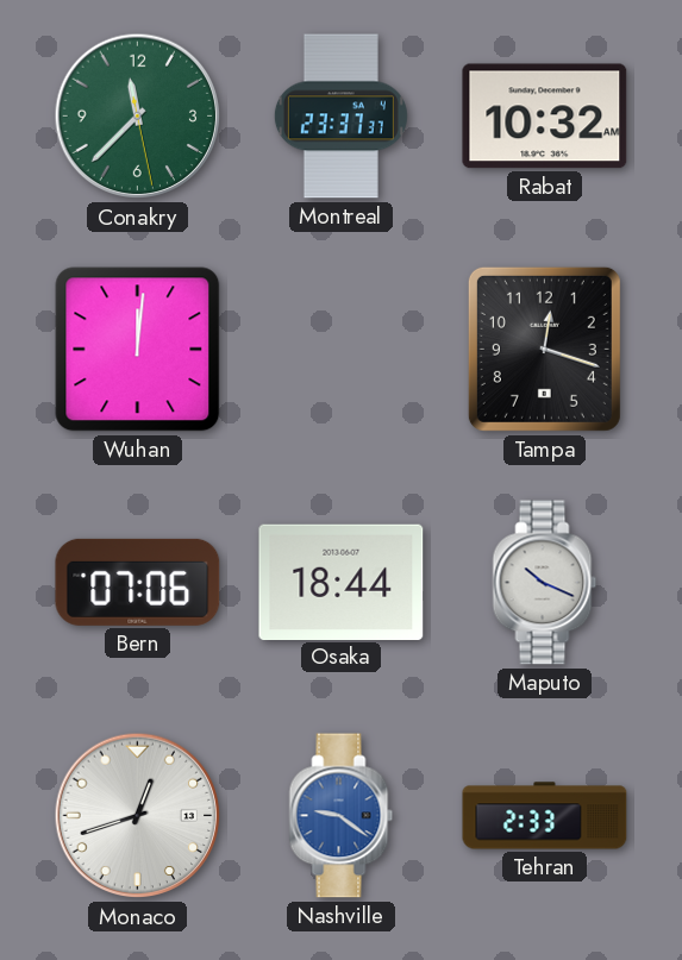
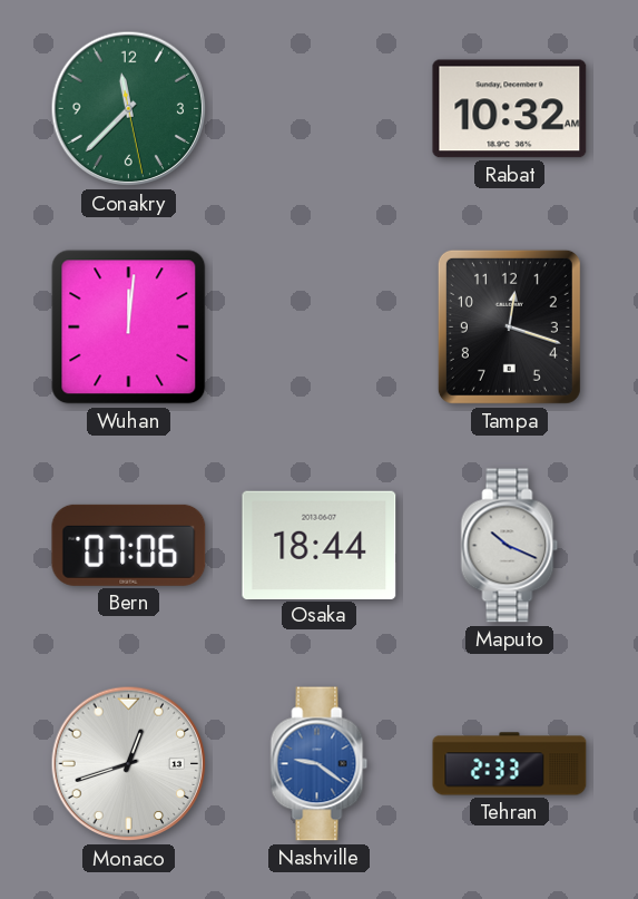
Montreal: 23:37 -> none
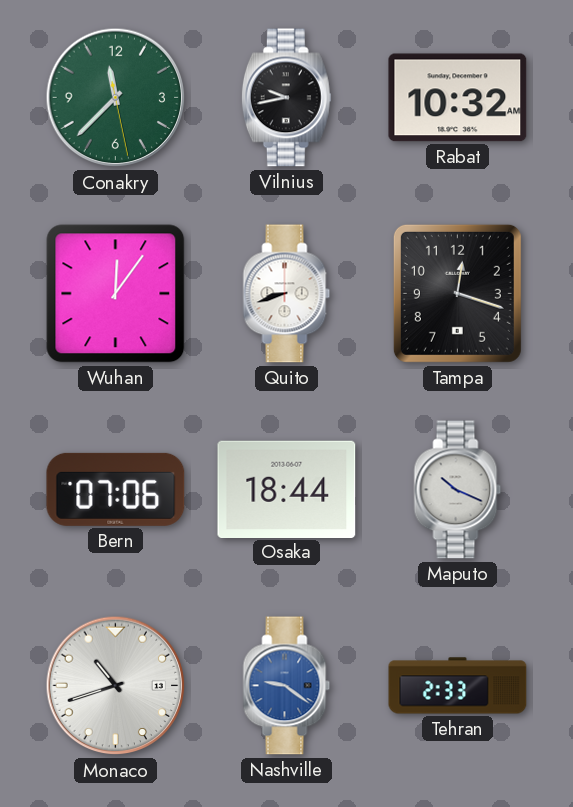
Vilnius: none -> 9:43
Wuhan: 12:01 -> 12:06
Quito: none -> 8:42
Monaco: 12:42 -> 10:42
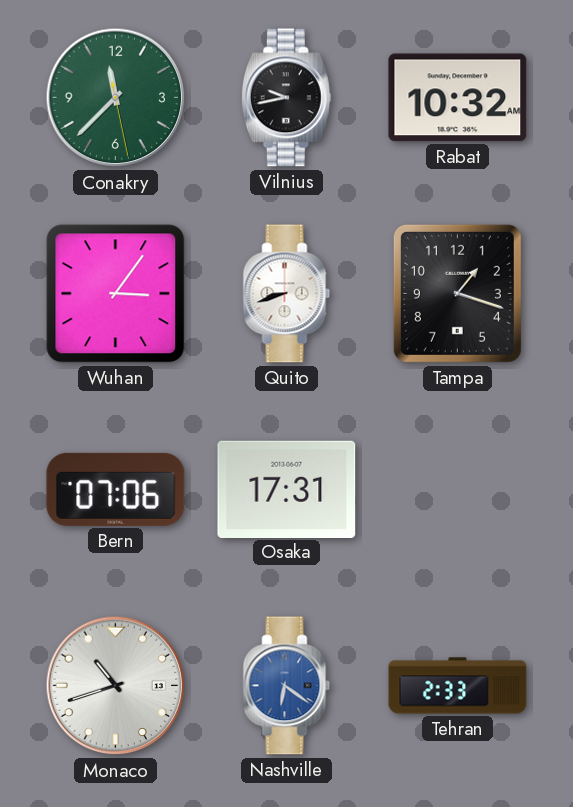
Wuhan: 12:06 -> 3:06
Tampa: 12:18 -> 1:18
Osaka: 18:44 -> 17:31
Maputo: 10:19 -> none
Nashville: 9:21 -> 6:21
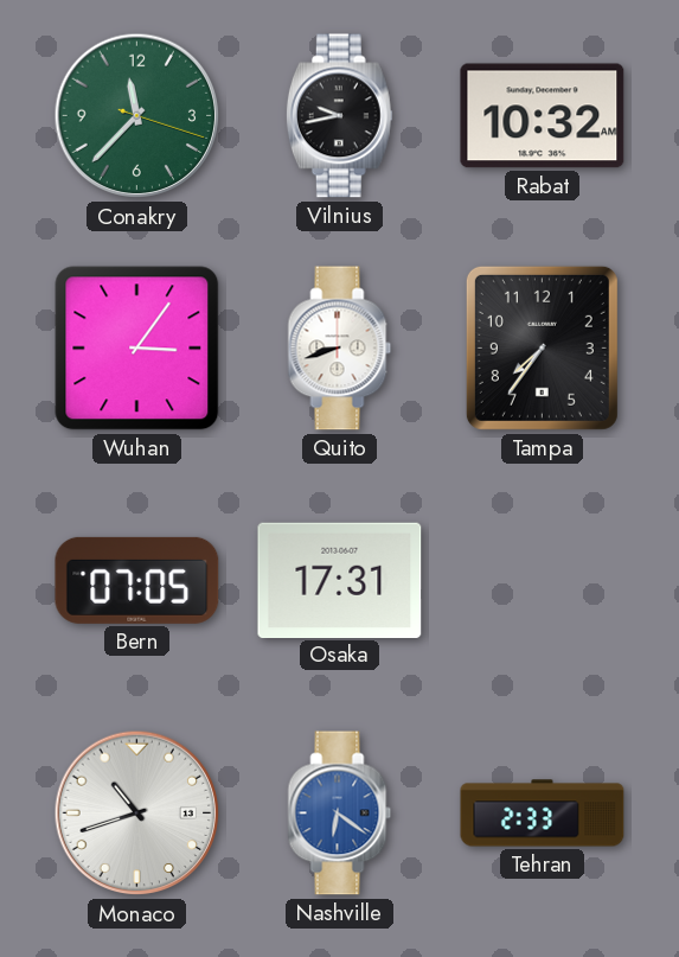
Conakry: 11:37:28 -> 11:37:18
Tampa: 1:18 -> 7:36
Bern: 07:06 -> 07:05
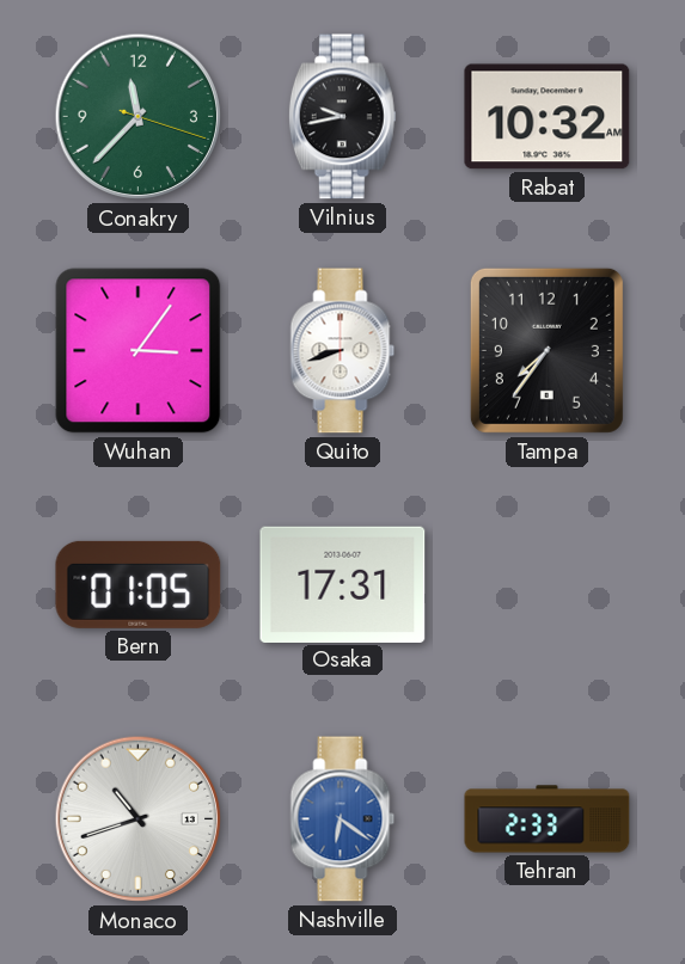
Bern: 07:05 -> 01:05
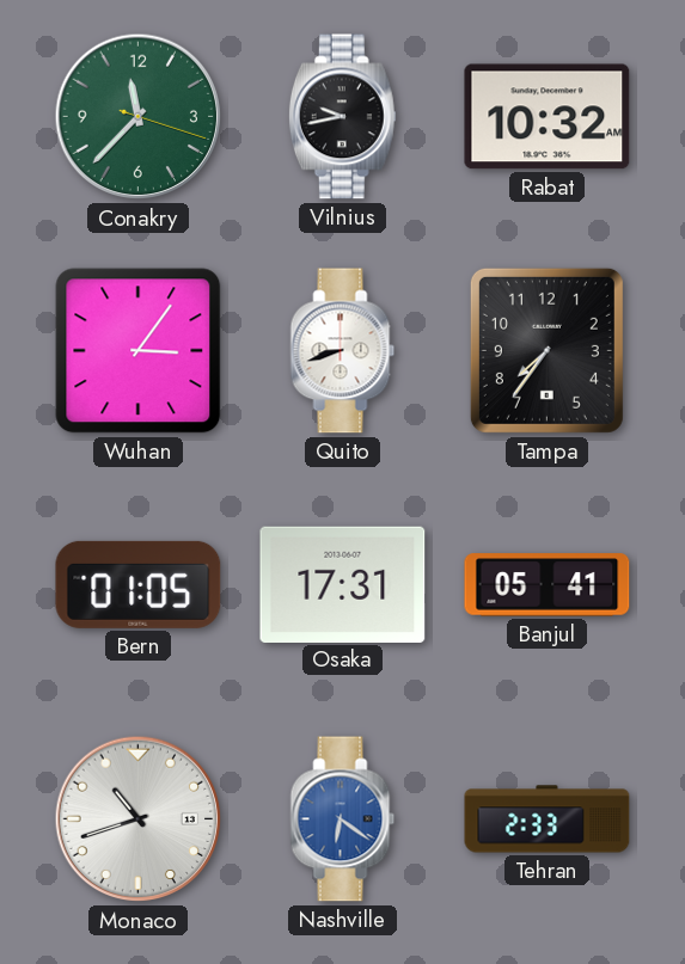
Banjul: none -> 05:41
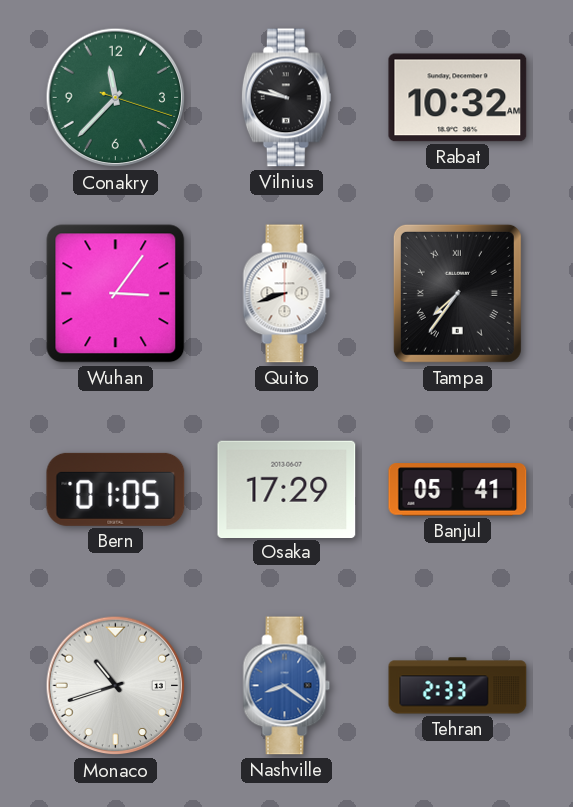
Vilnius: 9:43 -> 9:47
Tampa numerals: Arabic -> Roman
Osaka: 17:31 -> 17:29
Nashville: 6:21 -> 8:21
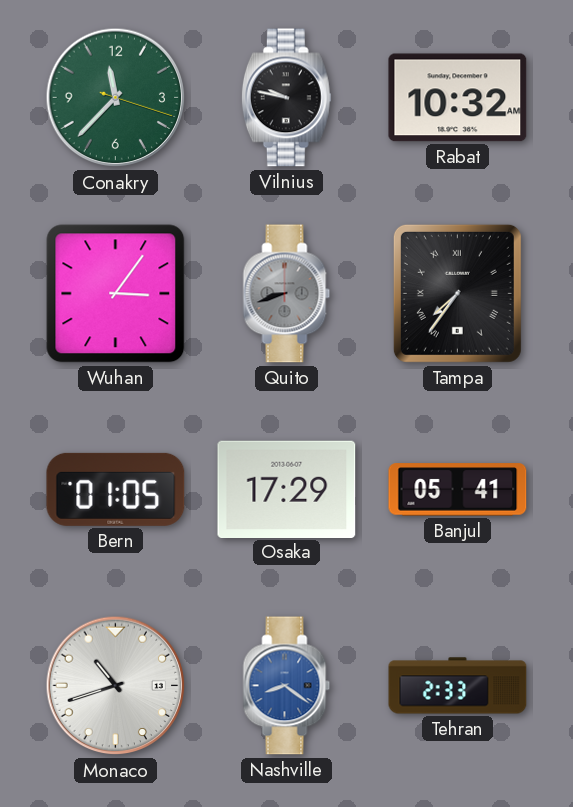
Quito dial: white -> grey
